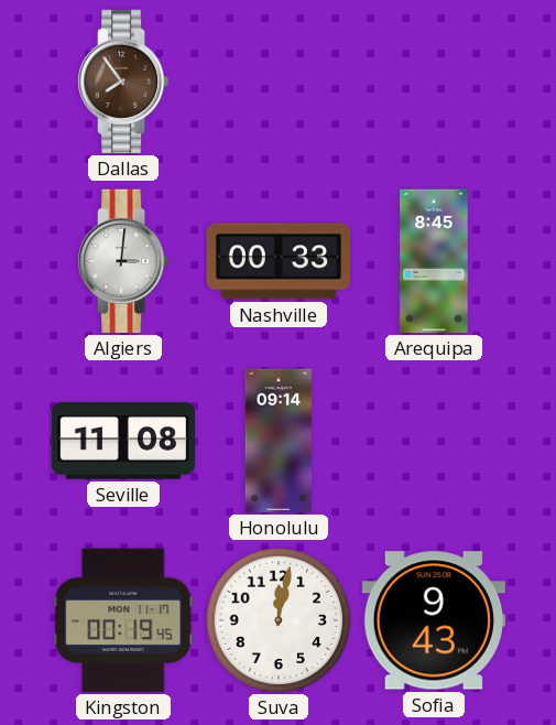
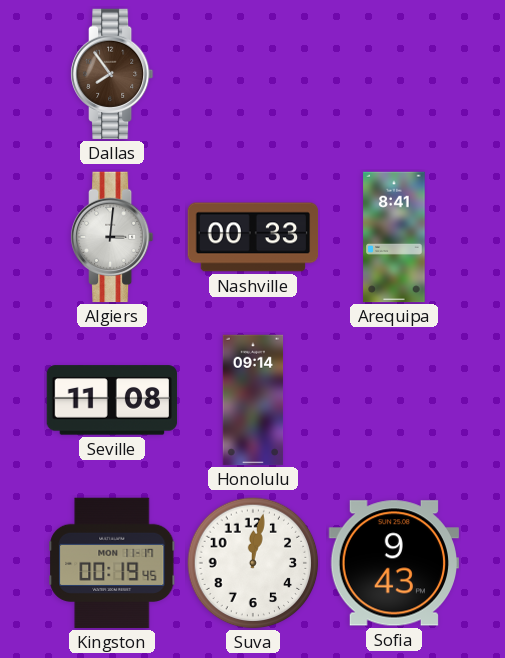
Arequipa: 8:45 -> 8:41
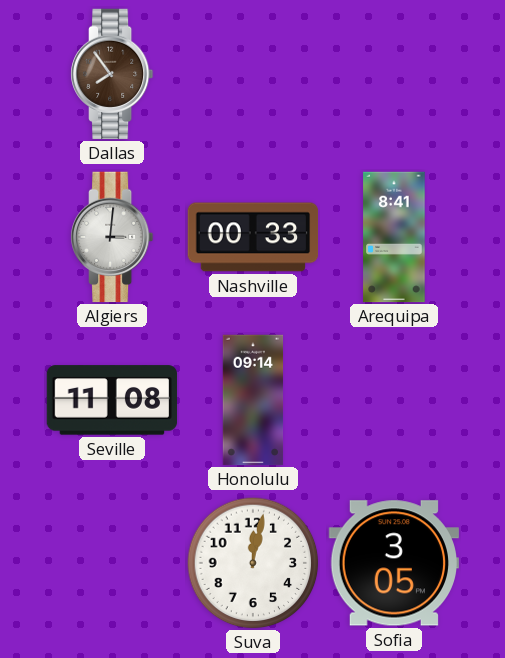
Kingston: 00:19 -> none
Sofia: 9:43 -> 3:05
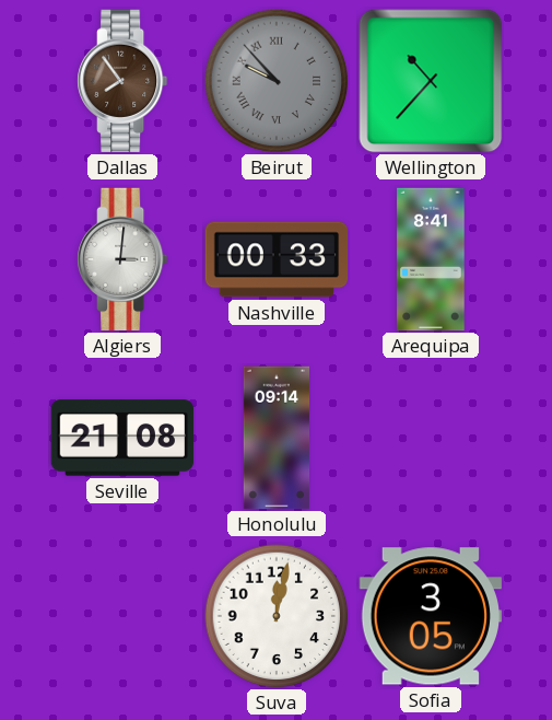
Beirut: none -> 9:53
Wellington: none -> 10:37
Seville: 11:08 -> 21:08
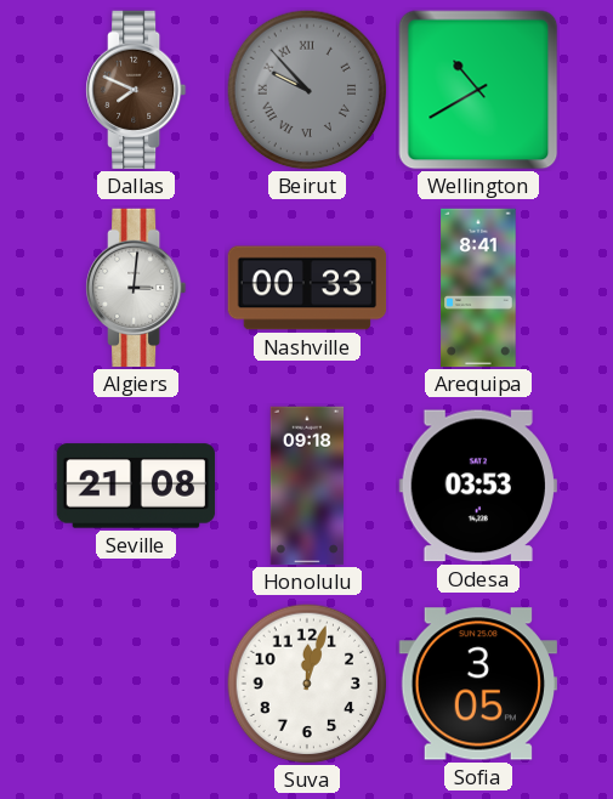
Dallas: 7:54 -> 7:49
Wellington: 10:37 -> 10:40
Honolulu: 09:14 -> 09:18
Odesa: none -> 03:53
Suva: 12:02 -> 12:03
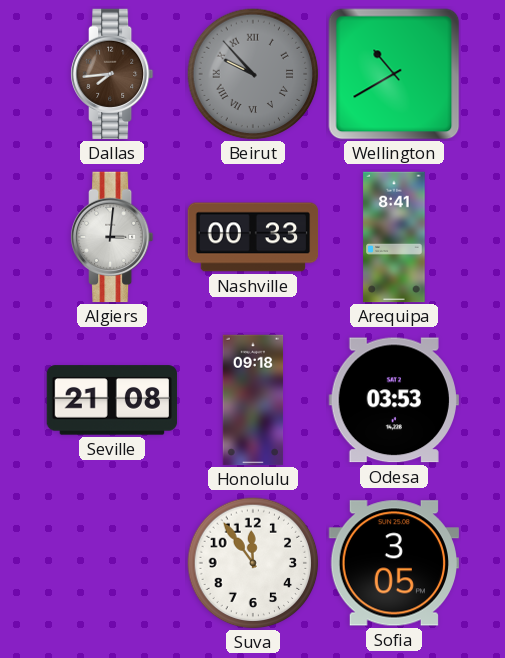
Dallas: 7:49 -> 7:44
Suva: 12:03 -> 11:54
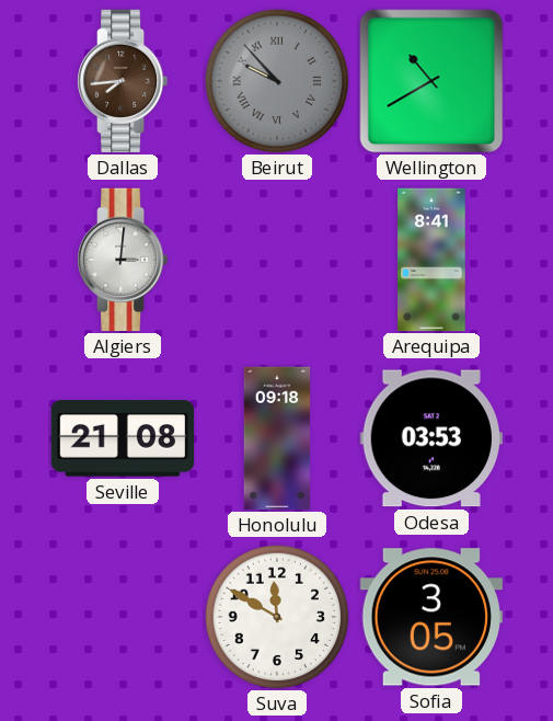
Nashville: 00:33 -> none
Suva: 11:54 -> 11:50
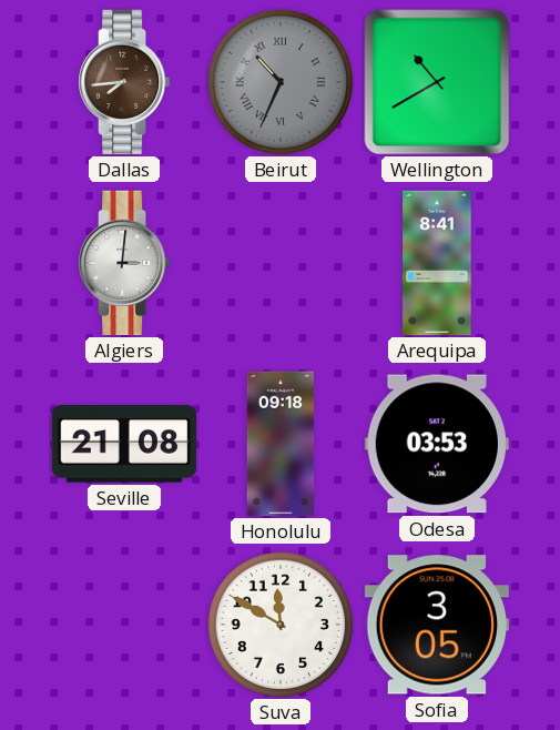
Beirut: 9:53 -> 10:34
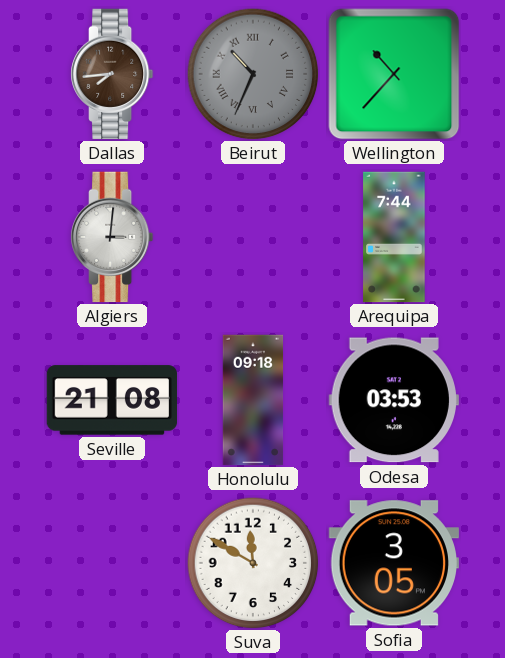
Wellington: 10:40 -> 10:37
Arequipa: 8:41 -> 7:44
